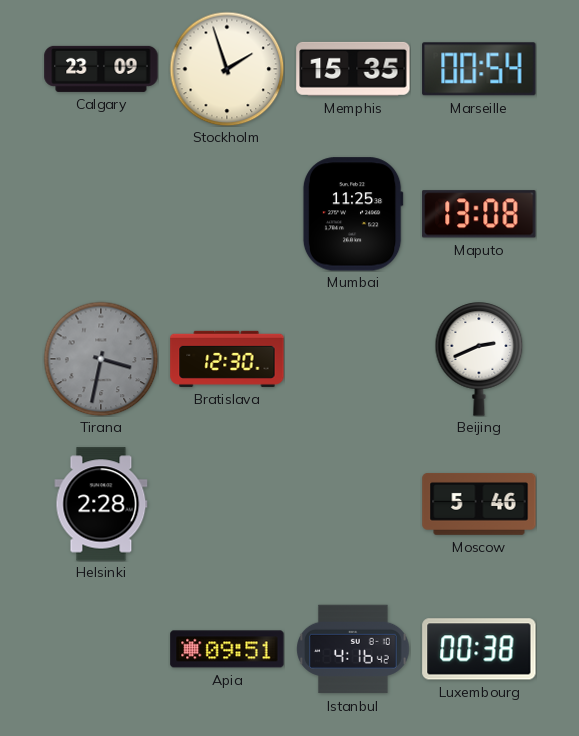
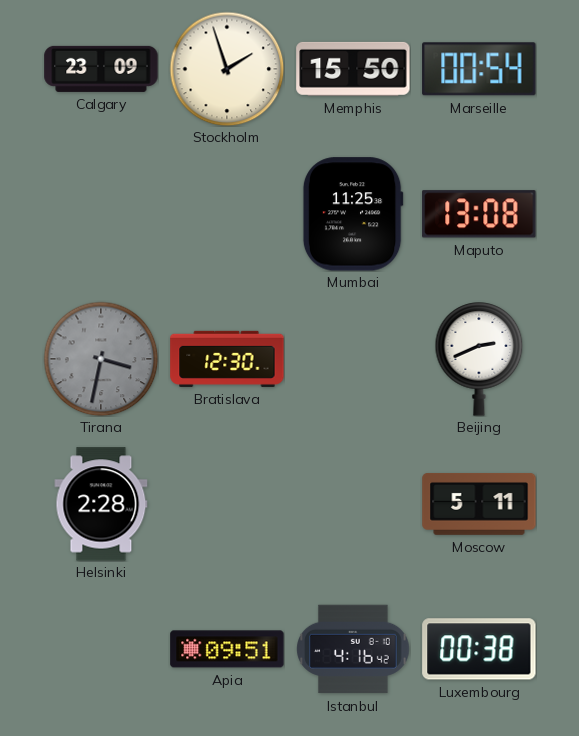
Memphis: 15:35 -> 15:50
Moscow: 5:46 -> 5:11
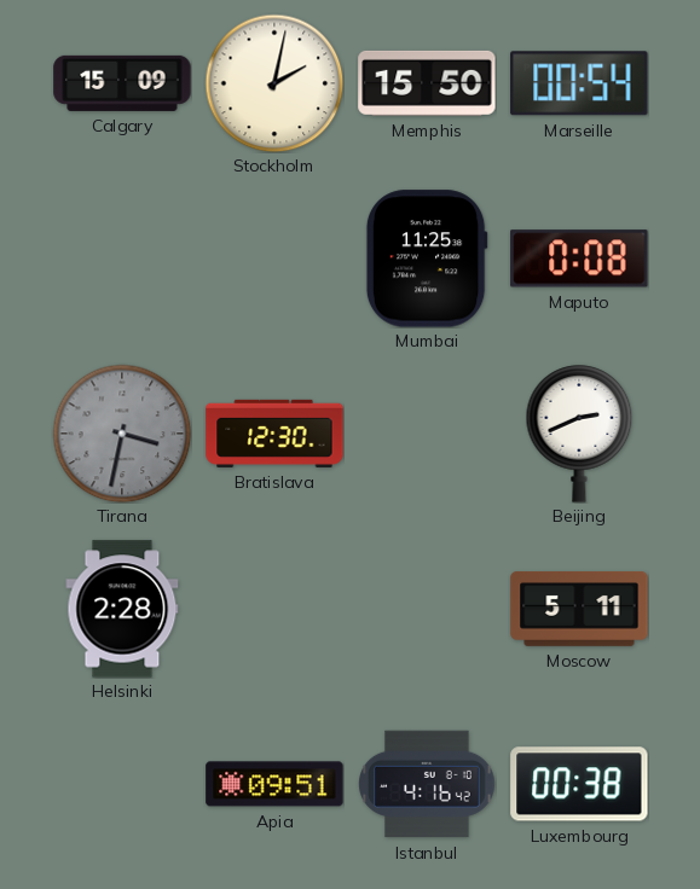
Calgary: 23:09 -> 15:09
Stockholm: 1:57 -> 2:02
Maputo: 13:08 -> 0:08
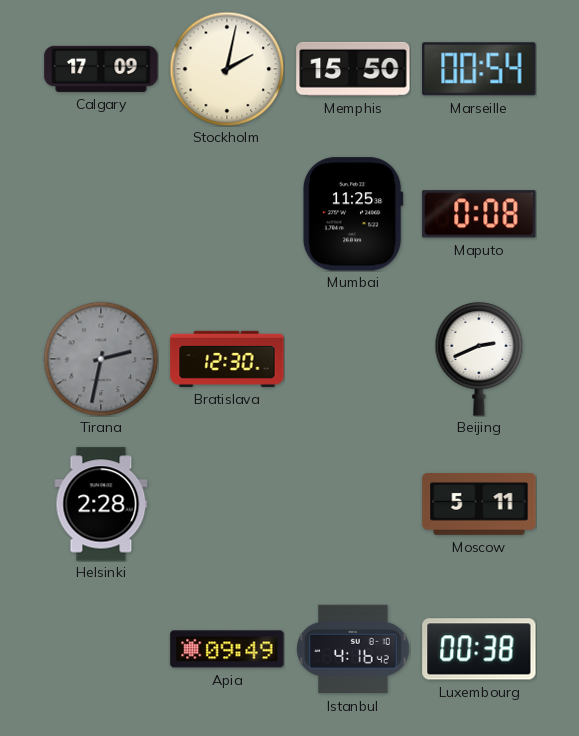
Calgary: 15:09 -> 17:09
Tirana: 3:32 -> 2:32
Apia: 09:51 -> 09:49
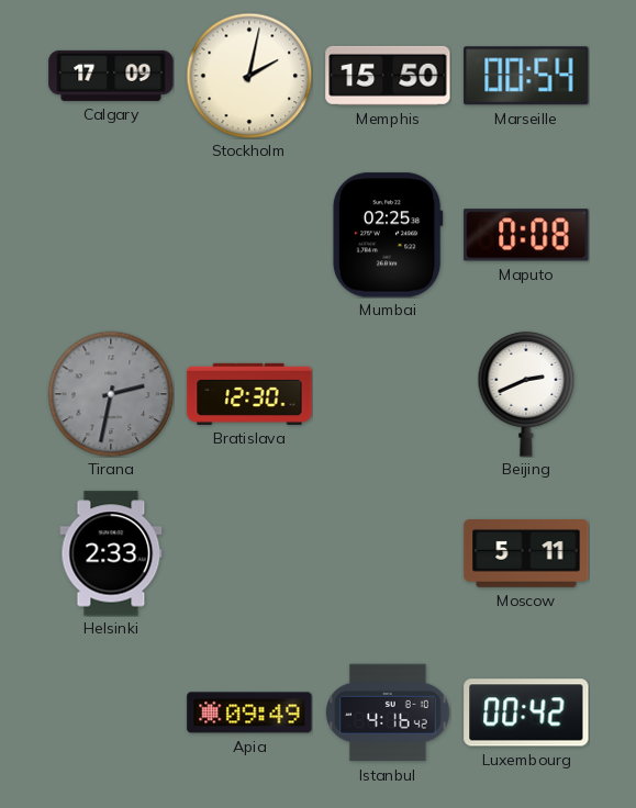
Mumbai: 11:25 -> 02:25
Helsinki: 2:28 -> 2:33
Luxembourg: 00:38 -> 00:42
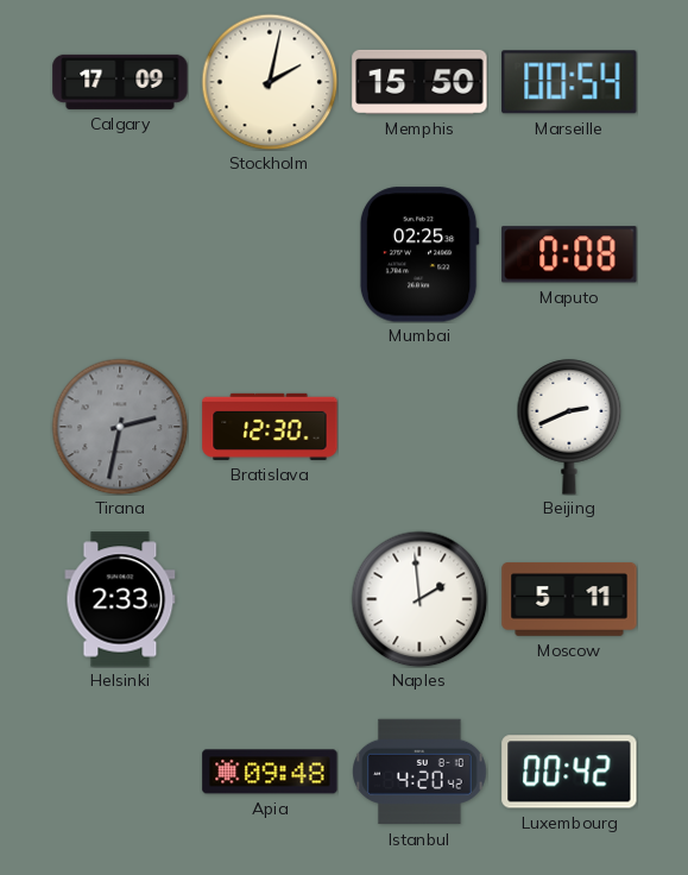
Naples: none -> 1:59
Apia: 09:49 -> 09:48
Istanbul: 4:16 -> 4:20
